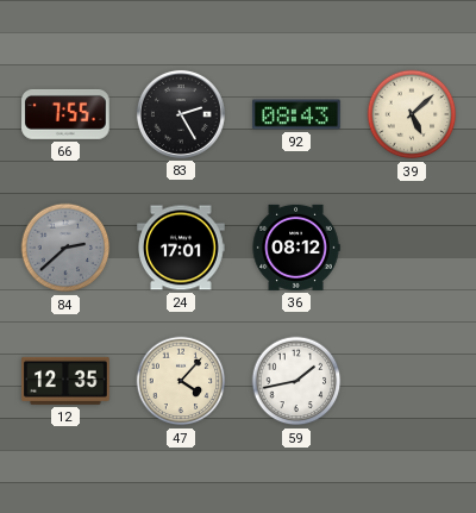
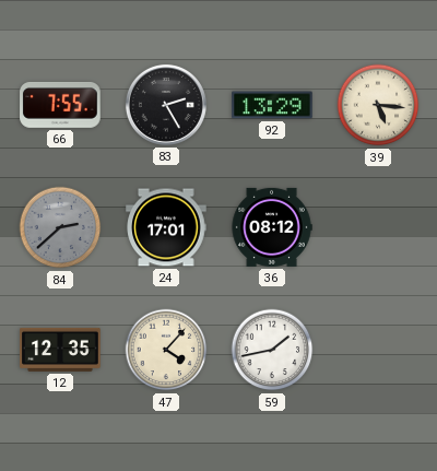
92: 08:43 -> 13:29
39: 5:08 -> 5:16
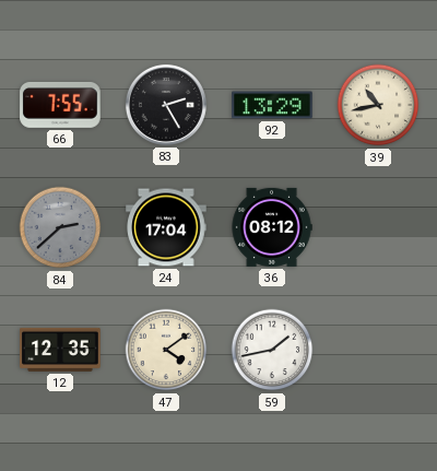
39: 5:16 -> 10:43
24: 17:01 -> 17:04
47: 4:07 -> 4:09
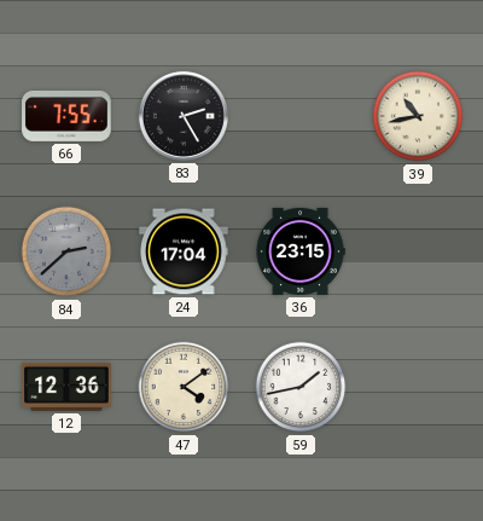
92: 13:29 -> none
36: 08:12 -> 23:15
12: 12:35 -> 12:36
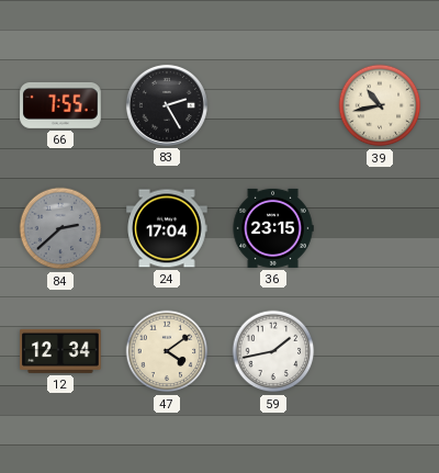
12: 12:36 -> 12:34
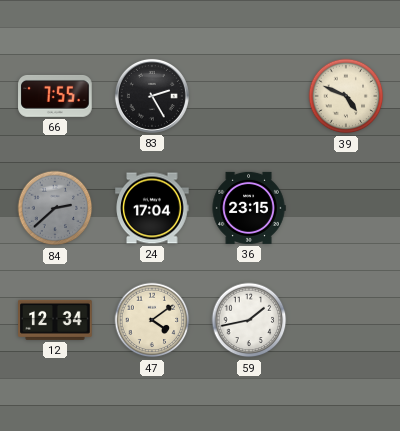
39: 10:43 -> 4:49
